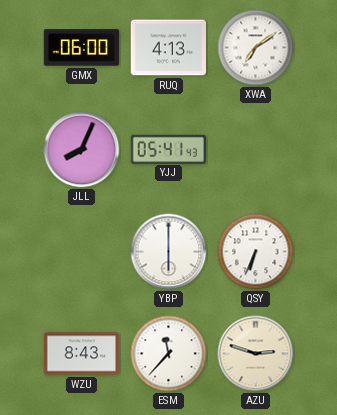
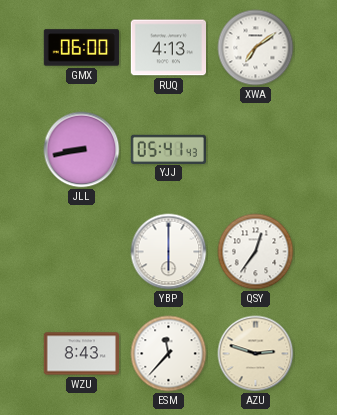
JLL: 8:04 -> 8:43
QSY: 6:34 -> 12:36
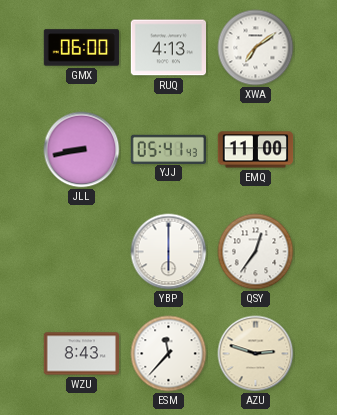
EMQ: none -> 11:00
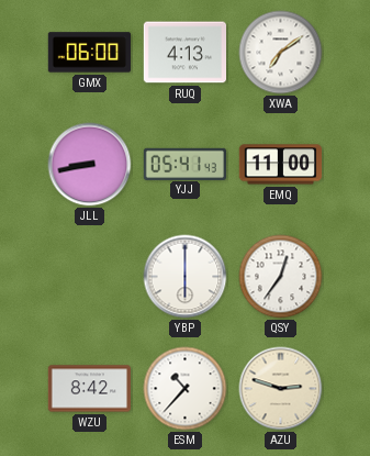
WZU: 8:43 -> 8:42
ESM: 11:37 -> 10:37
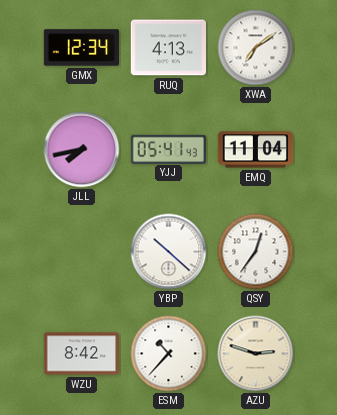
GMX: 06:00 -> 12:34
JLL: 8:43 -> 7:43
EMQ: 11:00 -> 11:04
YBP: 6:00 -> 10:22
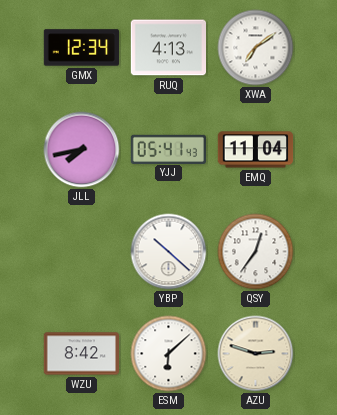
ESM: 10:37 -> 6:08
